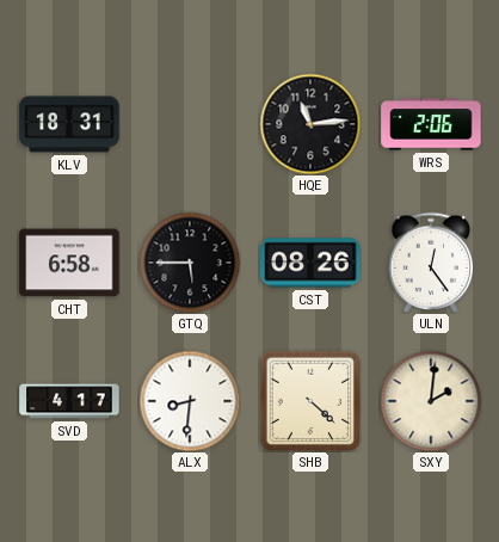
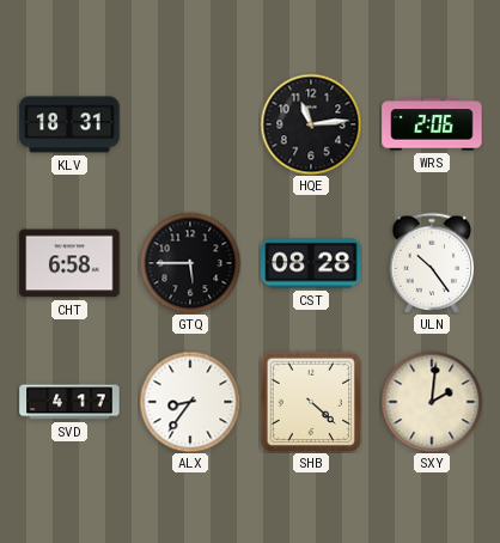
CST: 08:26 -> 08:28
ULN: 12:24 -> 10:24
ALX: 8:31 -> 8:36
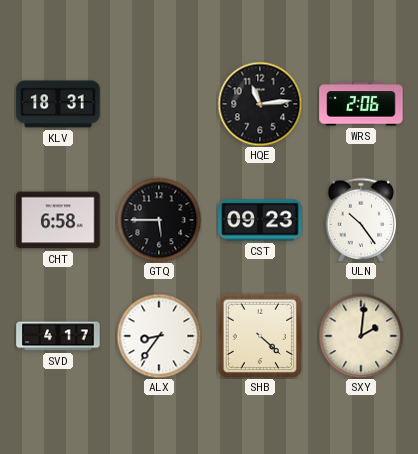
CST: 08:28 -> 09:23
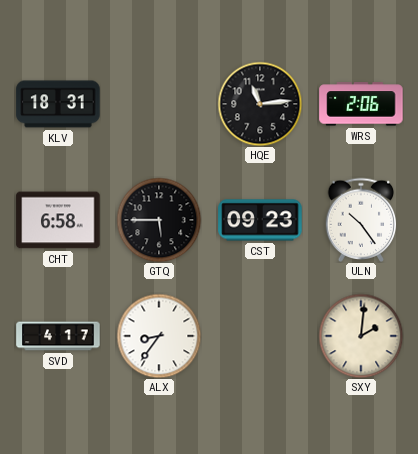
SHB: 4:22 -> none
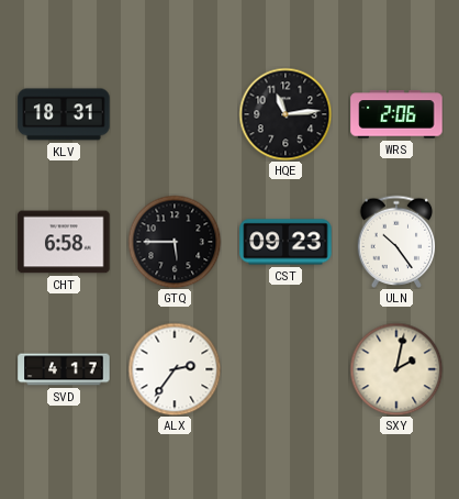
ALX: 8:36 -> 2:36
SXY: 2:01 -> 2:02
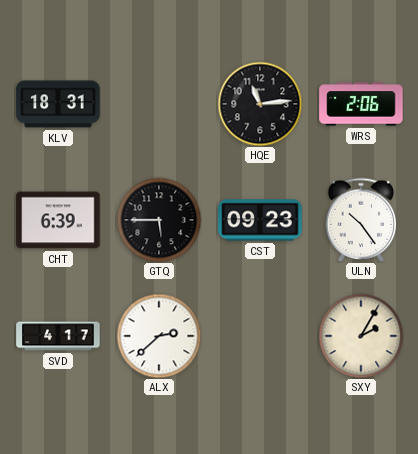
CHT: 6:58 -> 6:39
ALX: 2:36 -> 2:38
SXY: 2:02 -> 2:05
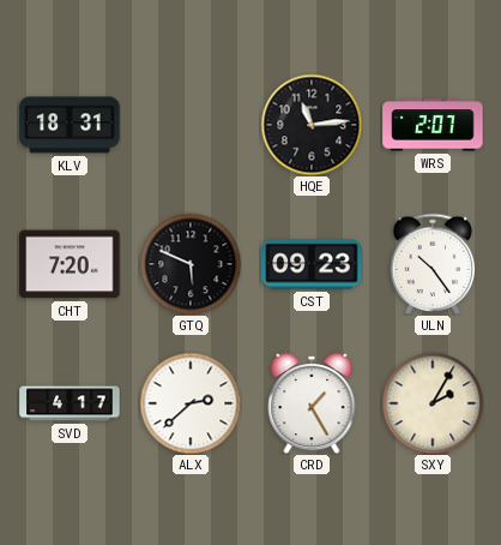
WRS: 2:06 -> 2:07
CHT: 6:39 -> 7:20
GTQ: 5:45 -> 5:49
CRD: none -> 1:25
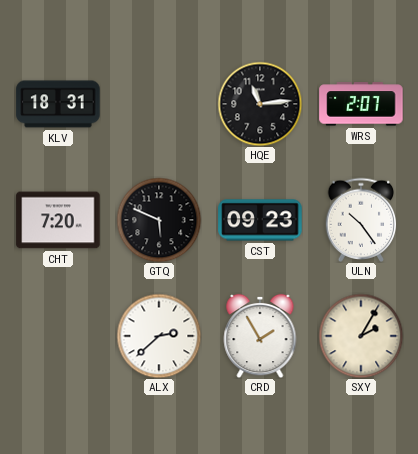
SVD: 4:17 -> none
CRD: 1:25 -> 1:55
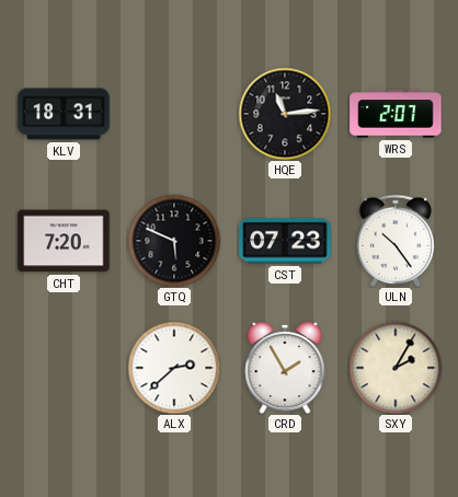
CST: 09:23 -> 07:23
